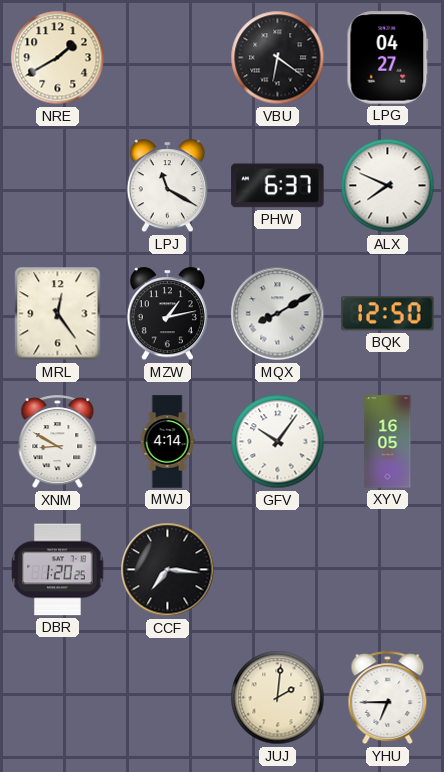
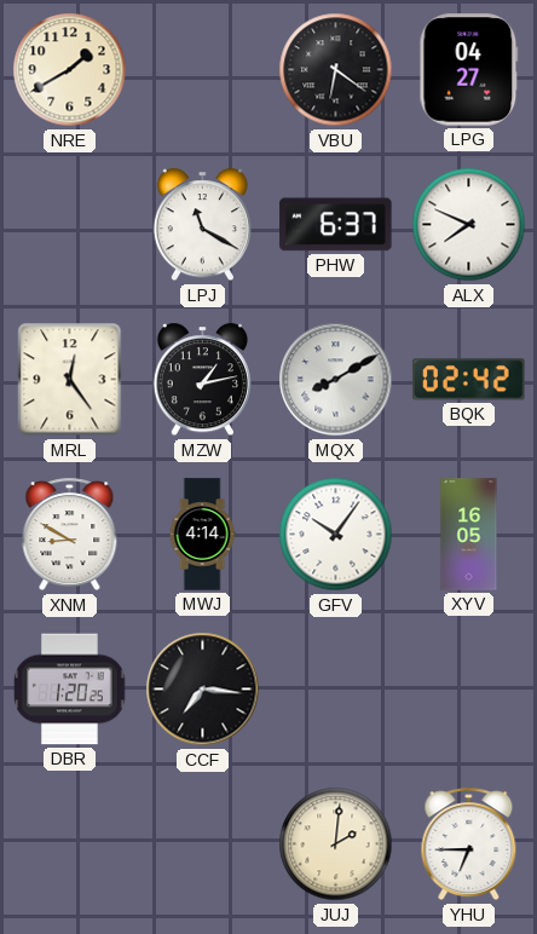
BQK: 12:50 -> 02:42
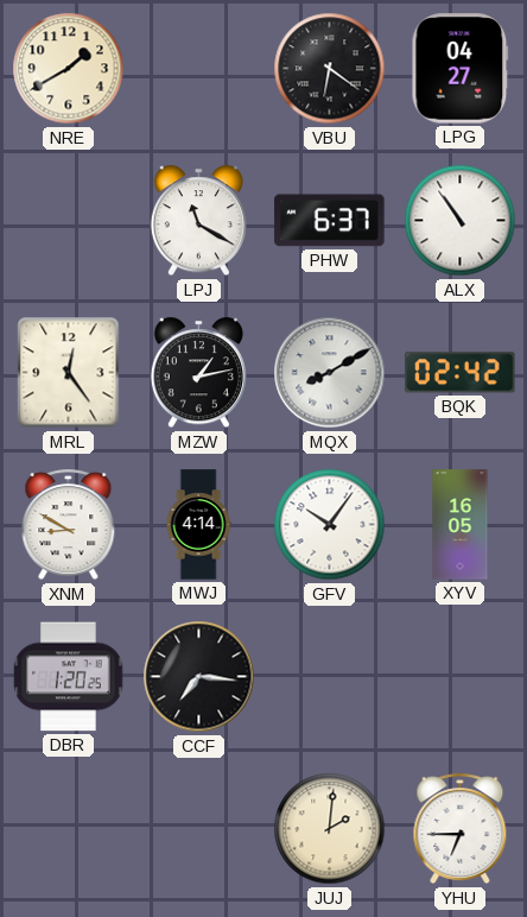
ALX: 7:49 -> 10:54
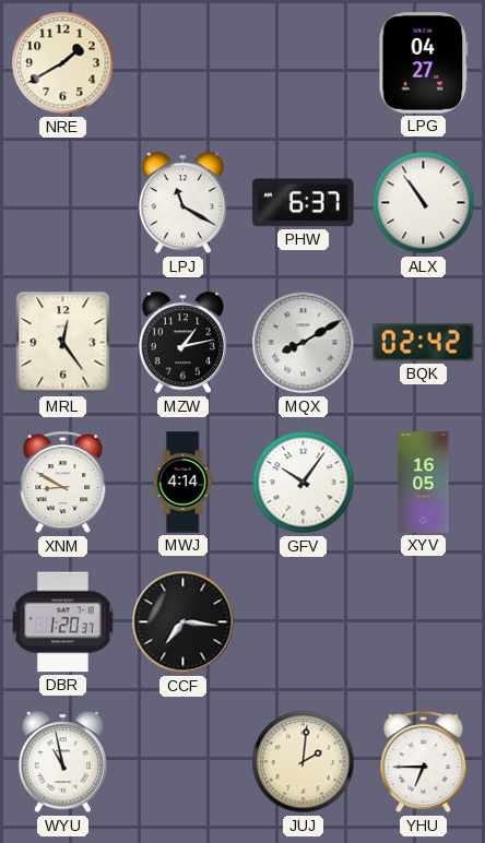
VBU: 6:21 -> none
DBR: 1:20:25 -> 1:20:37
WYU: none -> 10:58
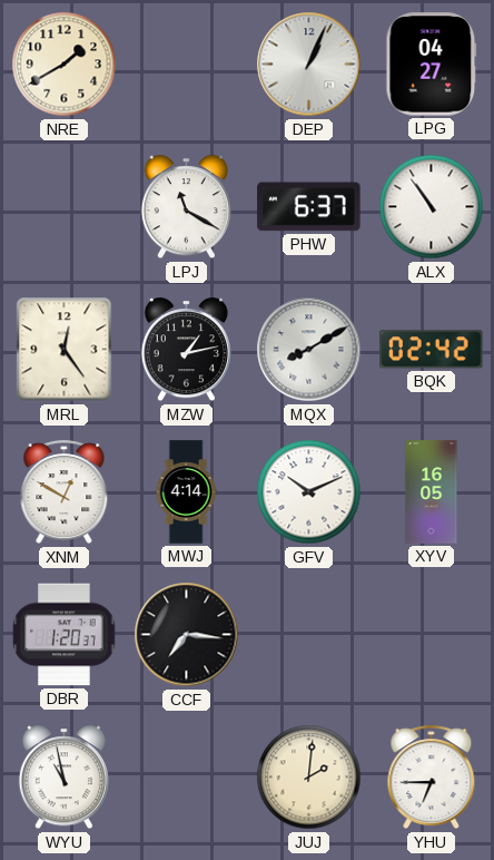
DEP: none -> 1:04
XNM: 8:50 -> 12:50
GFV: 10:06 -> 10:11
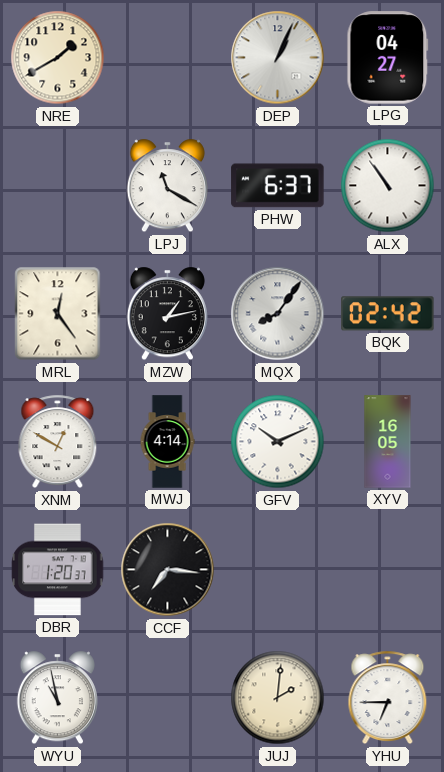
MQX: 8:10 -> 8:06
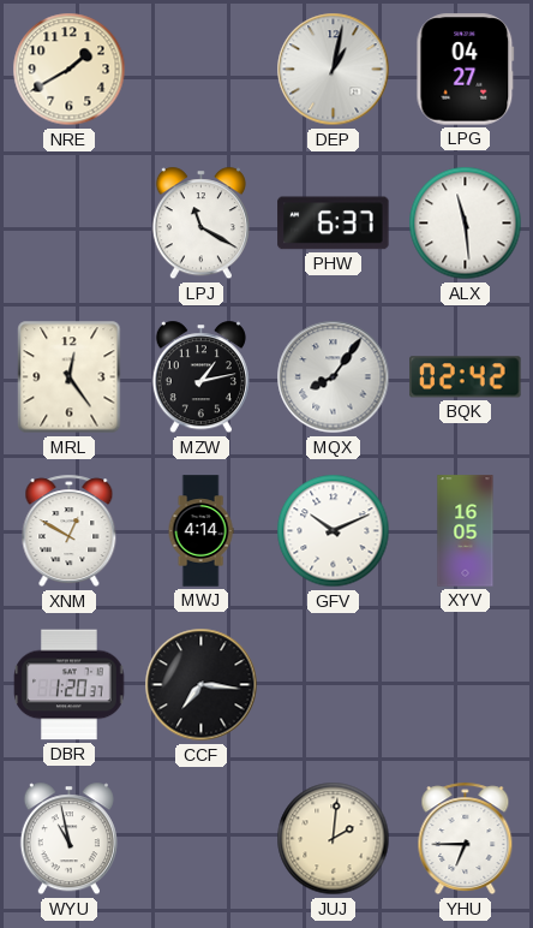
DEP: 1:04 -> 1:02
ALX: 10:54 -> 11:29
